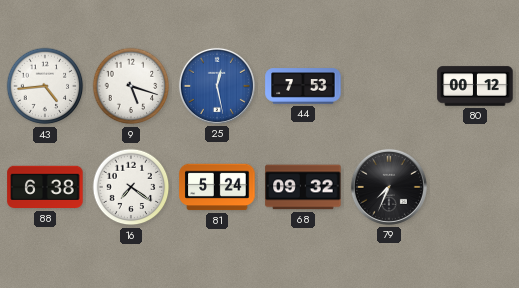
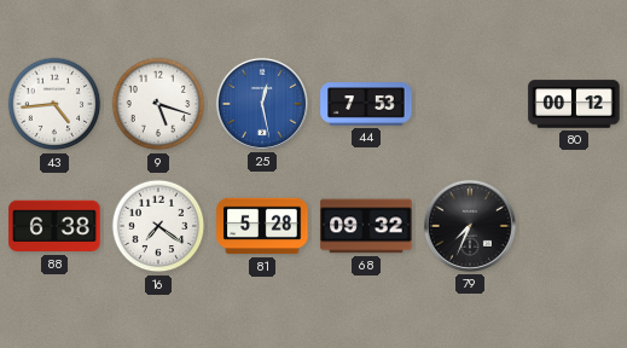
81: 5:24 -> 5:28
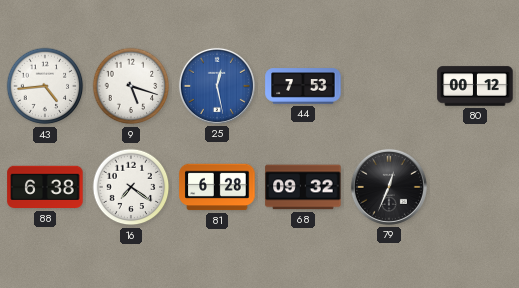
81: 5:28 -> 6:28
79: 7:34 -> 12:34
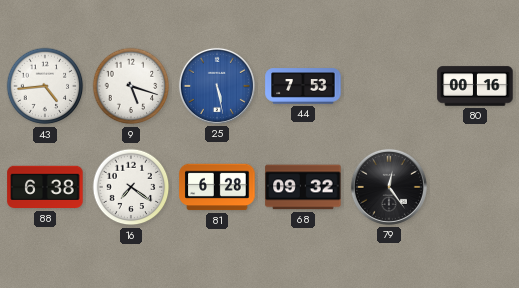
25: 12:28 -> 5:28
80: 00:12 -> 00:16
79: 12:34 -> 12:24
